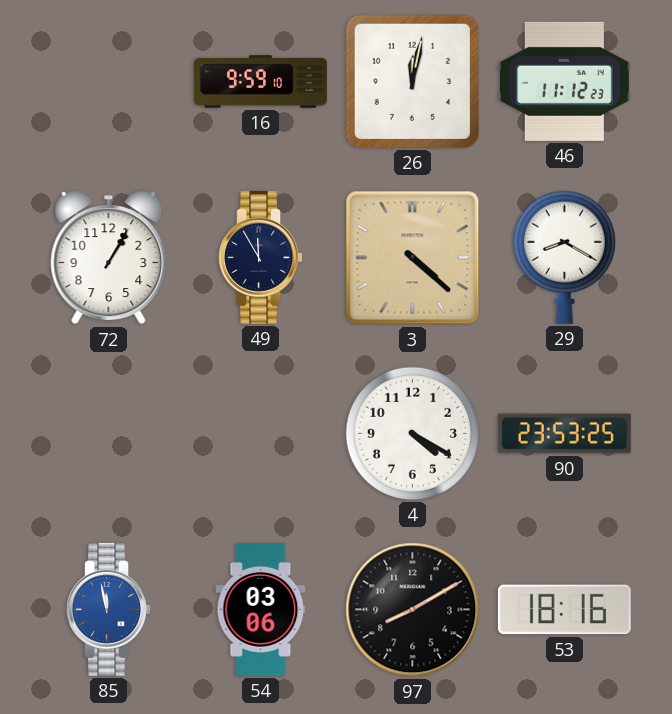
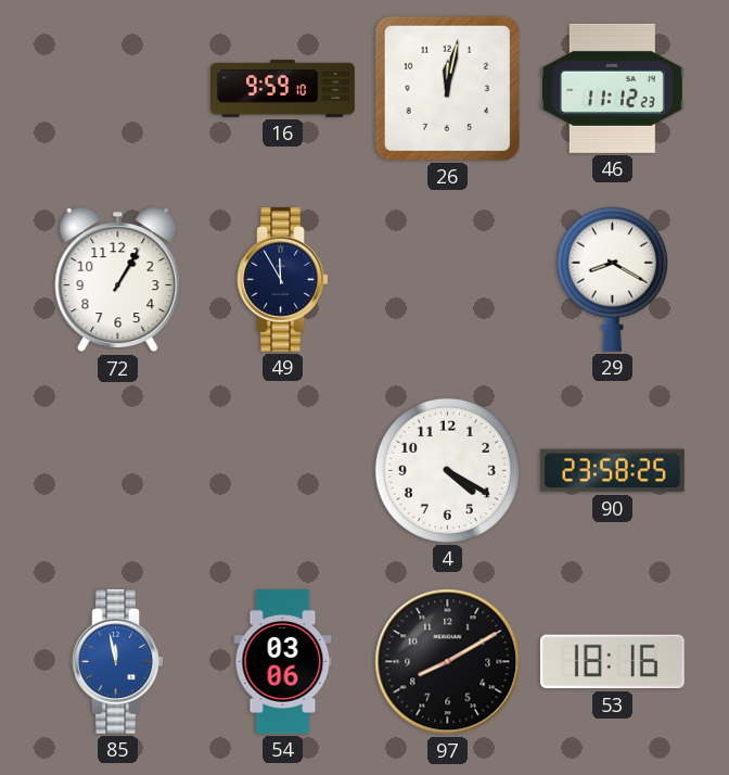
3: 4:22 -> none
90: 23:53 -> 23:58
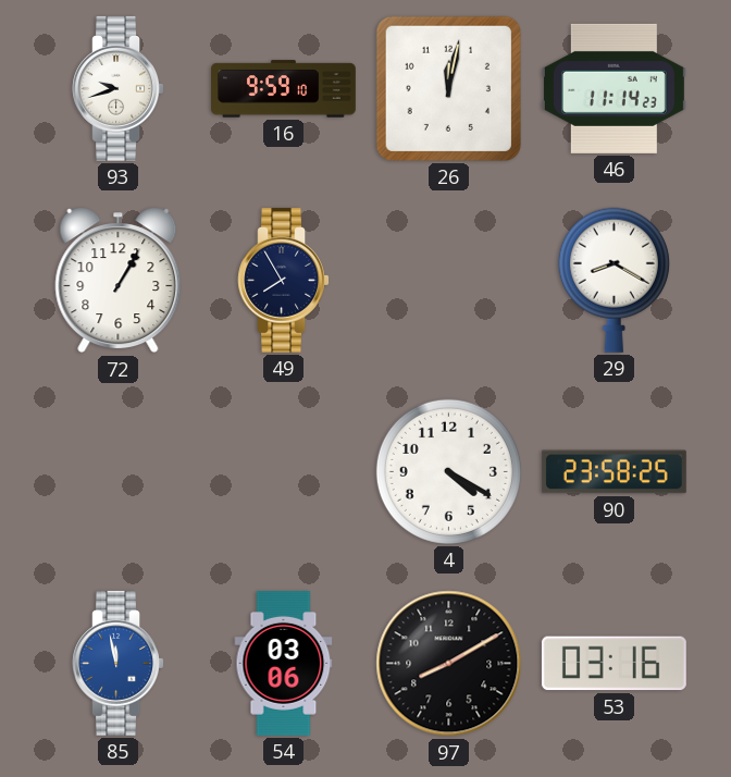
93: none -> 9:42
46: 11:12 -> 11:14
49: 11:55 -> 7:55
53: 18:16 -> 03:16
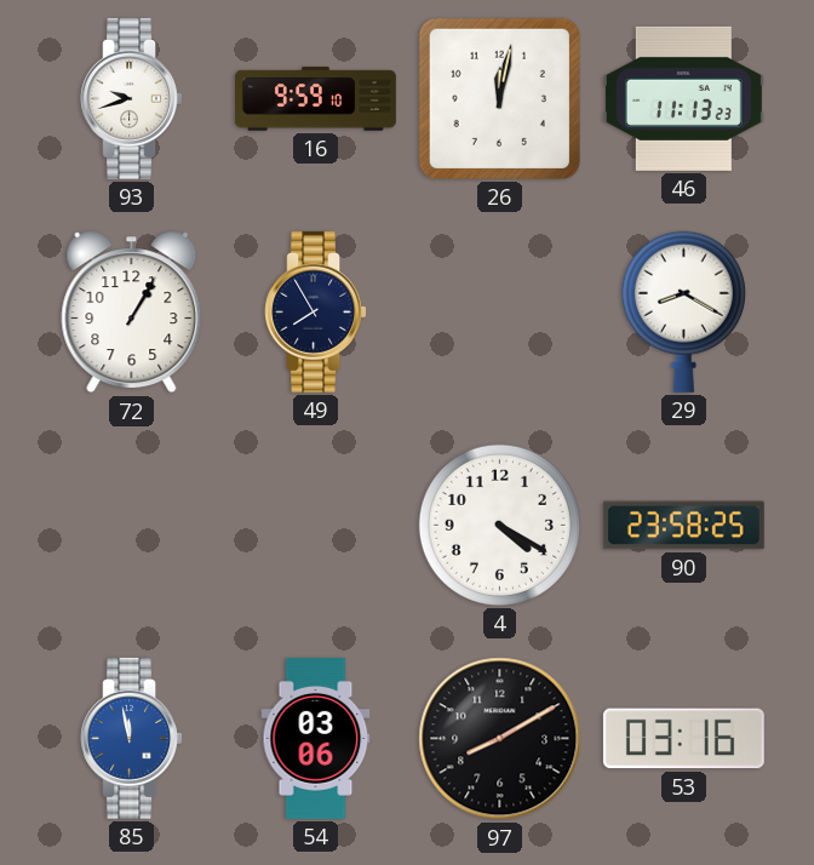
46: 11:14 -> 11:13
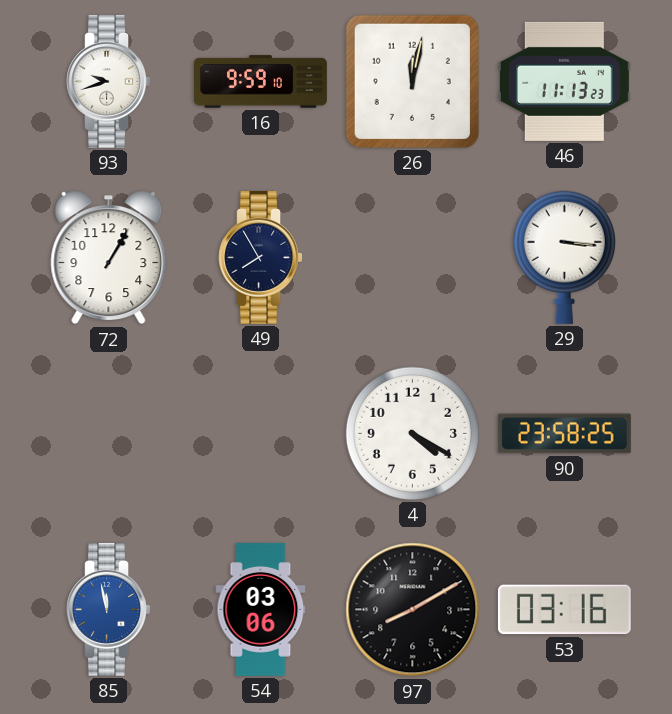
29: 8:20 -> 3:16
